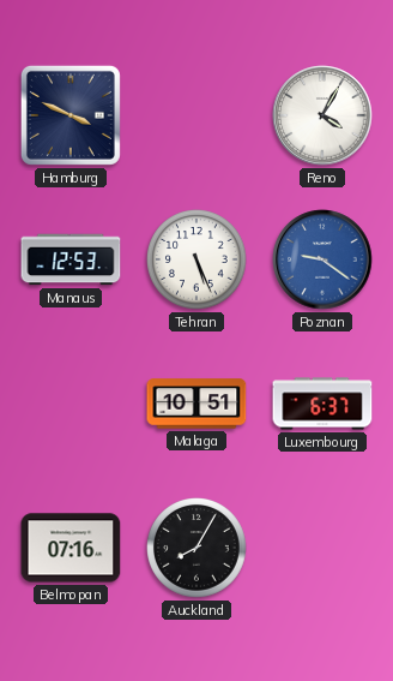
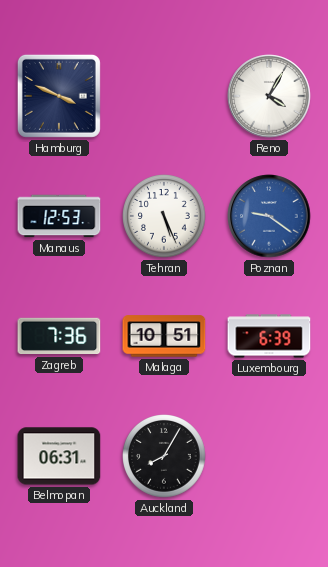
Zagreb: none -> 7:36
Luxembourg: 6:37 -> 6:39
Belmopan: 07:16 -> 06:31
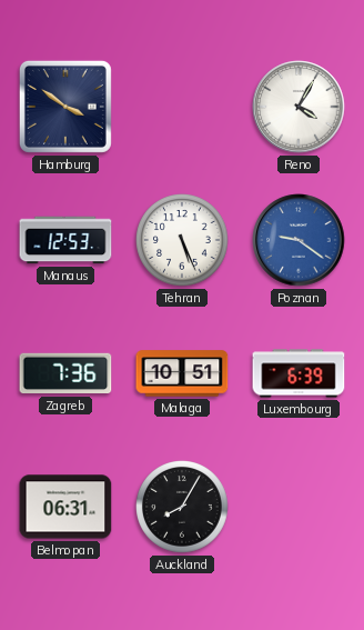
Hamburg: 3:49 -> 3:51
